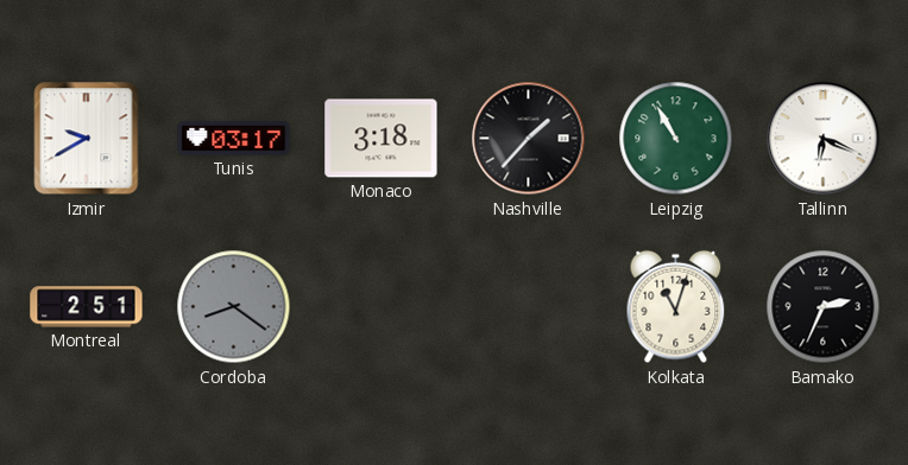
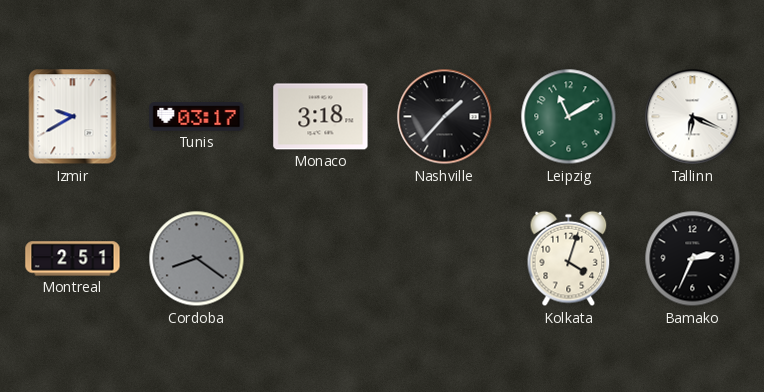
Leipzig: 10:55 -> 11:10
Kolkata: 11:03 -> 4:03
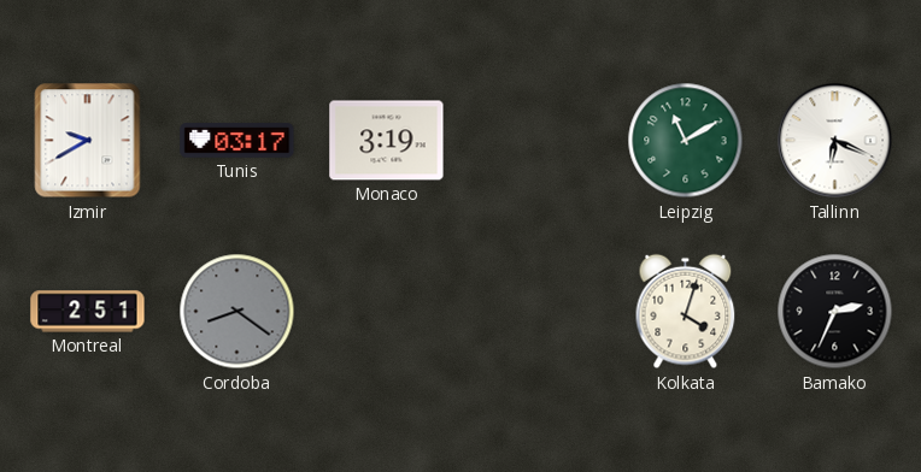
Monaco: 3:18 -> 3:19
Nashville: 1:37 -> none
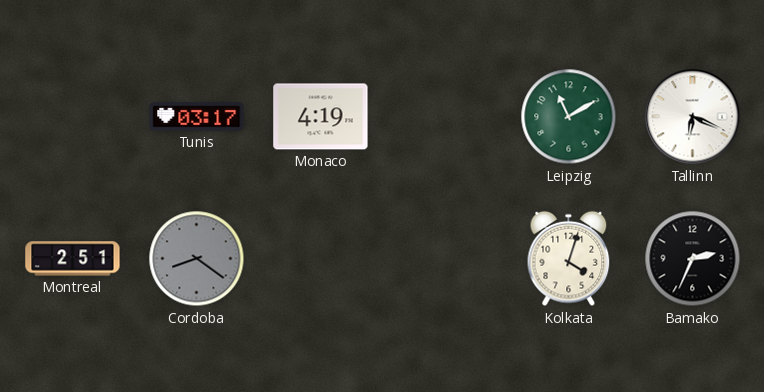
Izmir: 9:40 -> none
Monaco: 3:19 -> 4:19
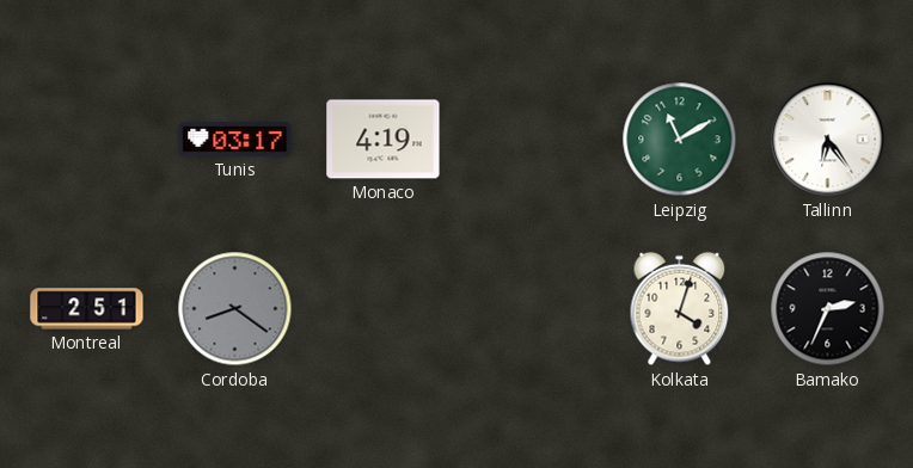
Tallinn: 6:19 -> 6:24
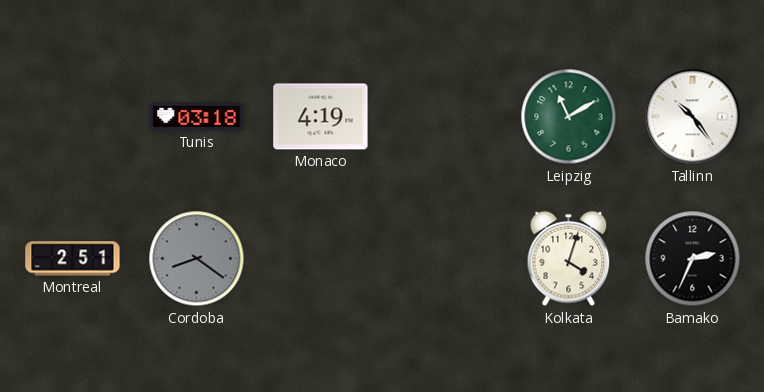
Tunis: 03:17 -> 03:18
Tallinn: 6:24 -> 10:24
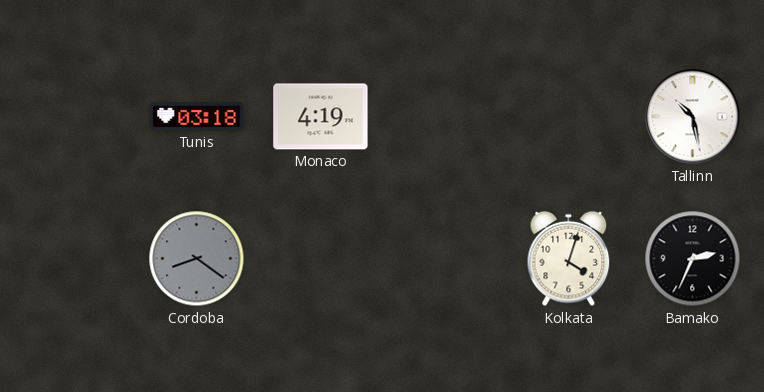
Leipzig: 11:10 -> none
Tallinn: 10:24 -> 10:28
Montreal: 2:51 -> none
